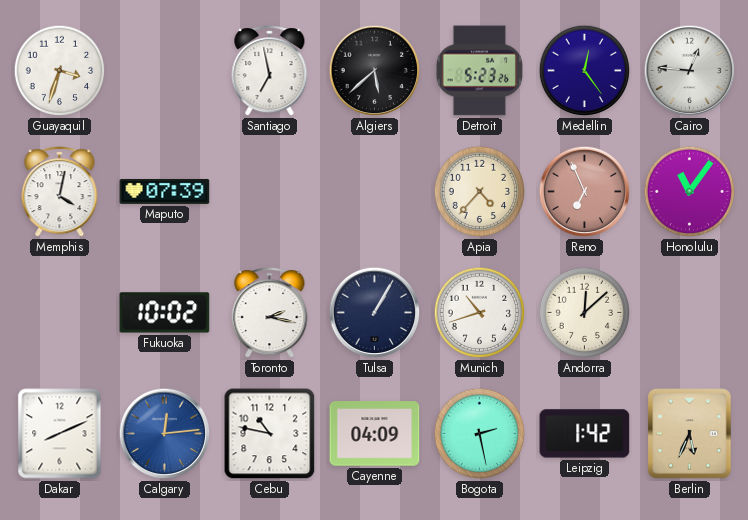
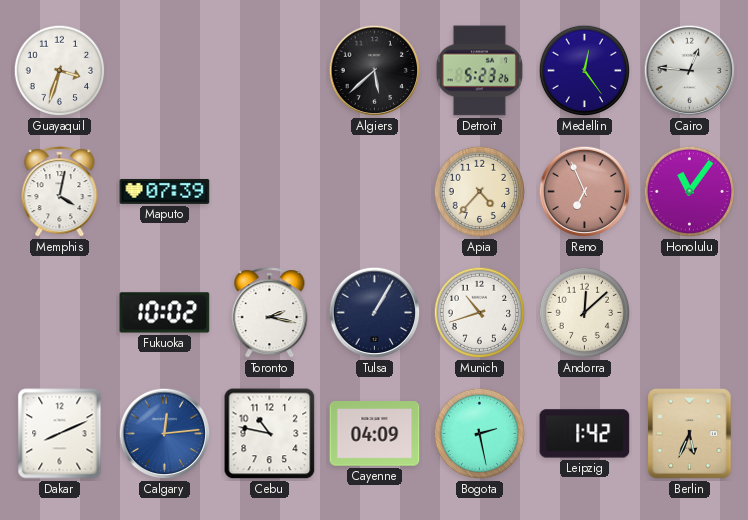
Santiago: 6:58 -> none
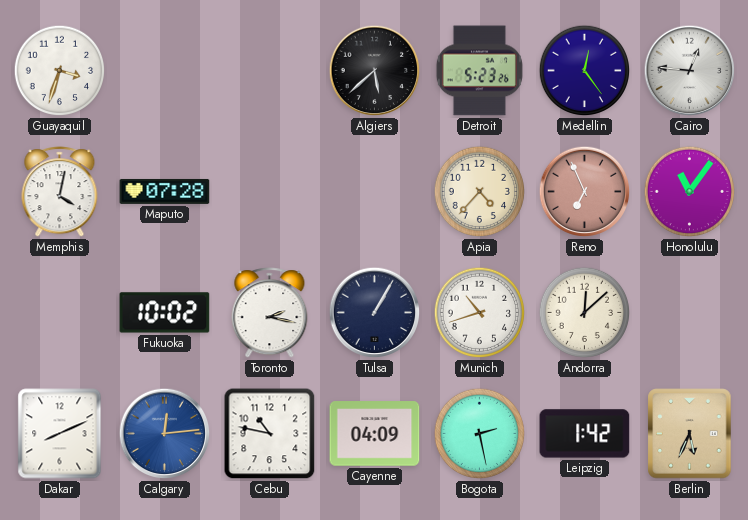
Maputo: 07:39 -> 07:28
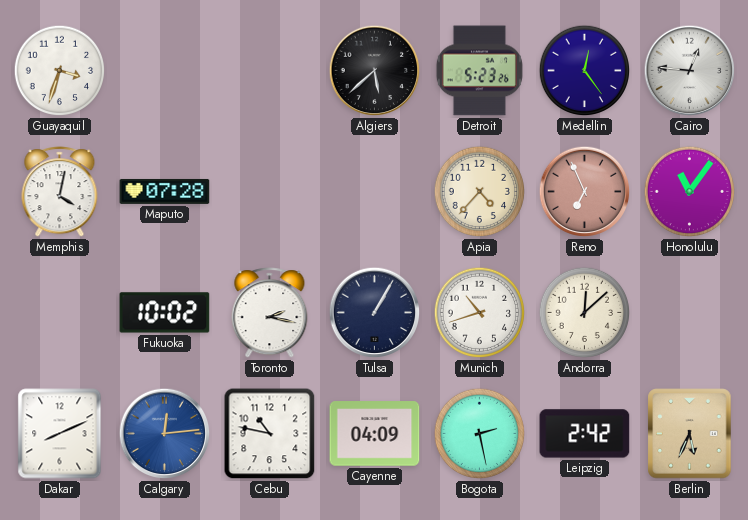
Leipzig: 1:42 -> 2:42
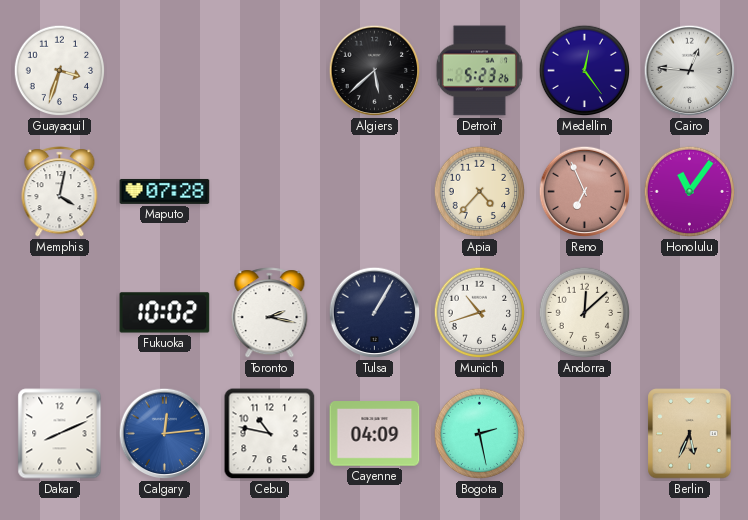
Leipzig: 2:42 -> none
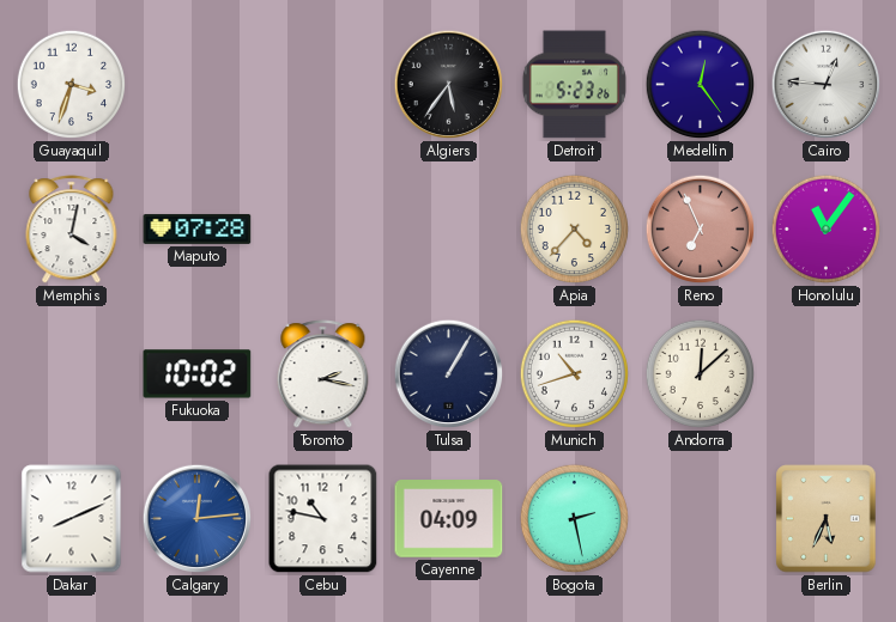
Algiers: 5:38 -> 5:36
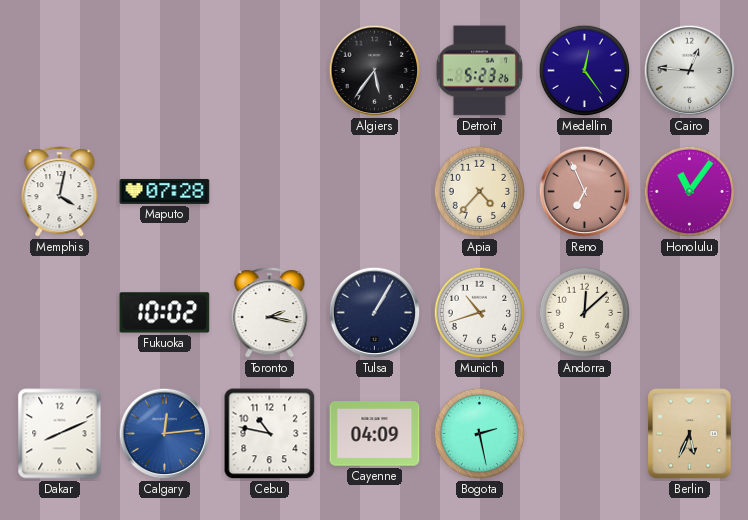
Guayaquil: 3:33 -> none
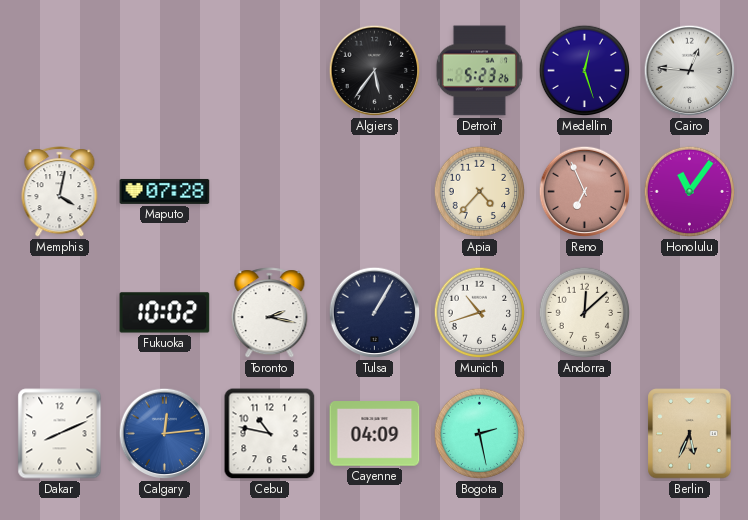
Medellin: 12:24 -> 12:27
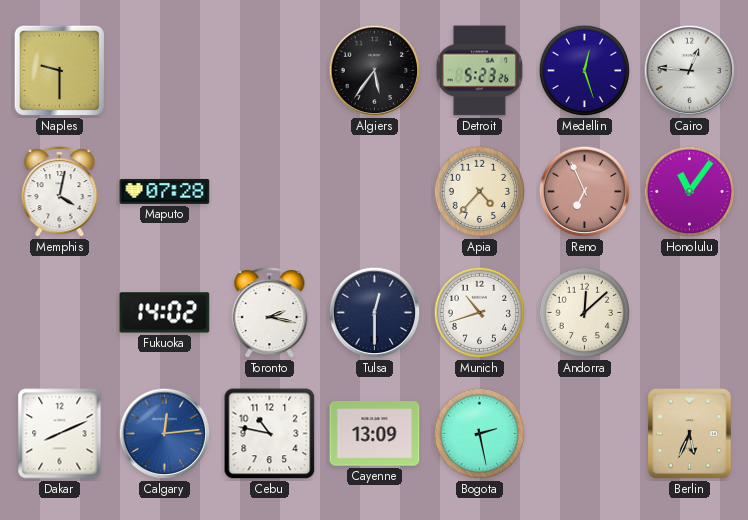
Naples: none -> 9:30
Fukuoka: 10:02 -> 14:02
Tulsa: 1:05 -> 12:30
Cayenne: 04:09 -> 13:09
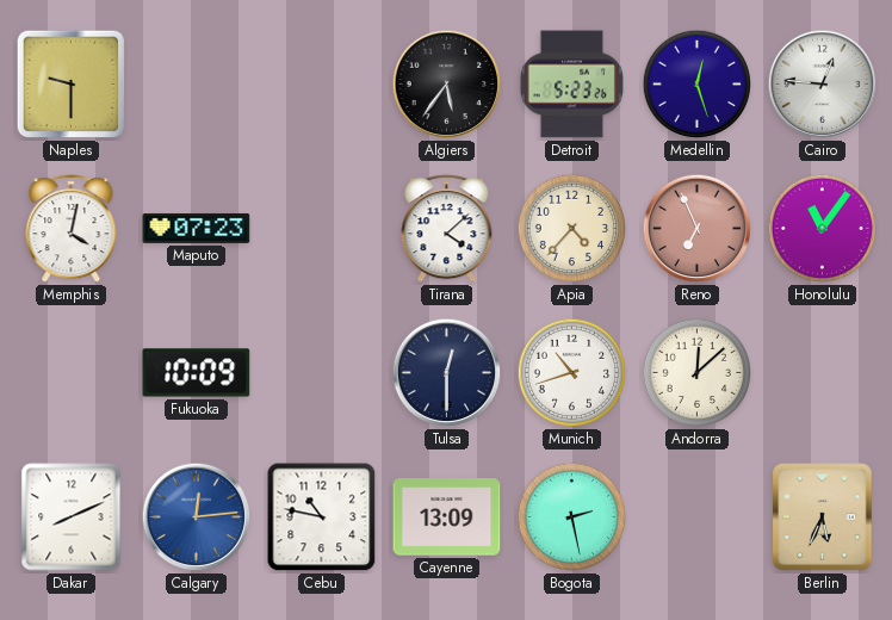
Maputo: 07:28 -> 07:23
Tirana: none -> 4:08
Fukuoka: 14:02 -> 10:09
Toronto: 2:17 -> none
